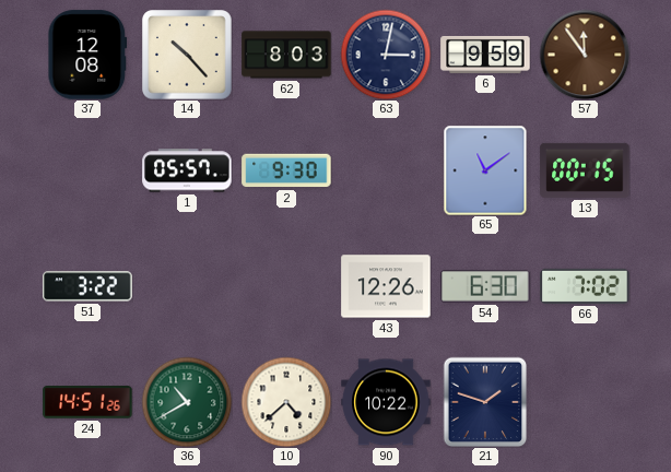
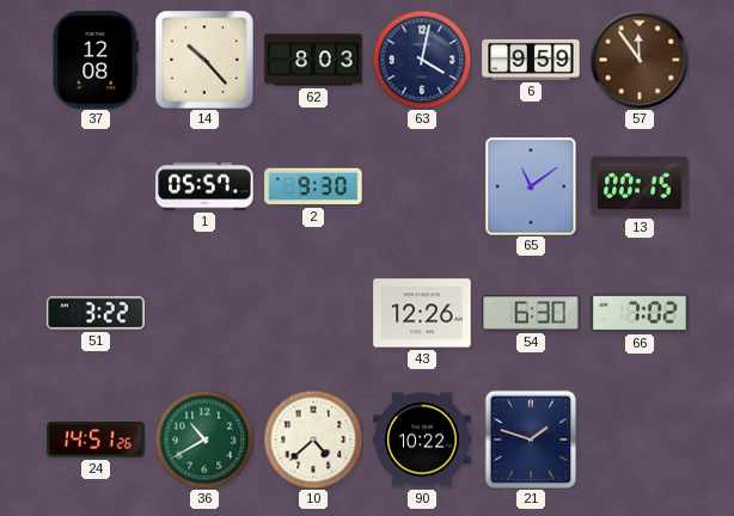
63: 3:02 -> 4:02
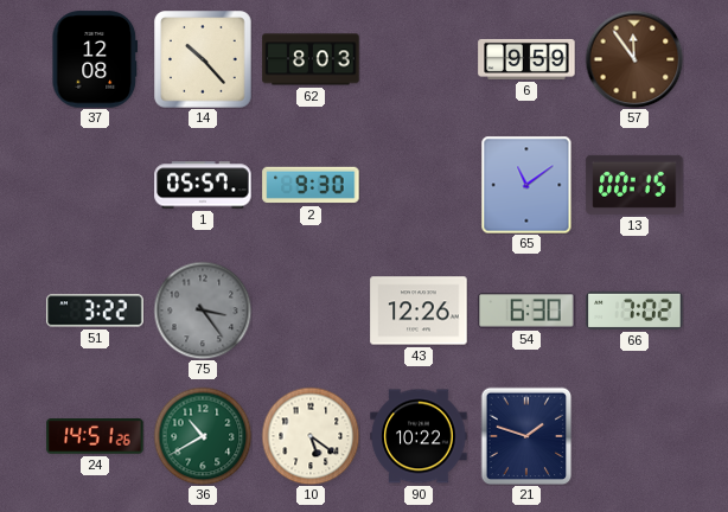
63: 4:02 -> none
75: none -> 3:24
10: 4:38 -> 5:21
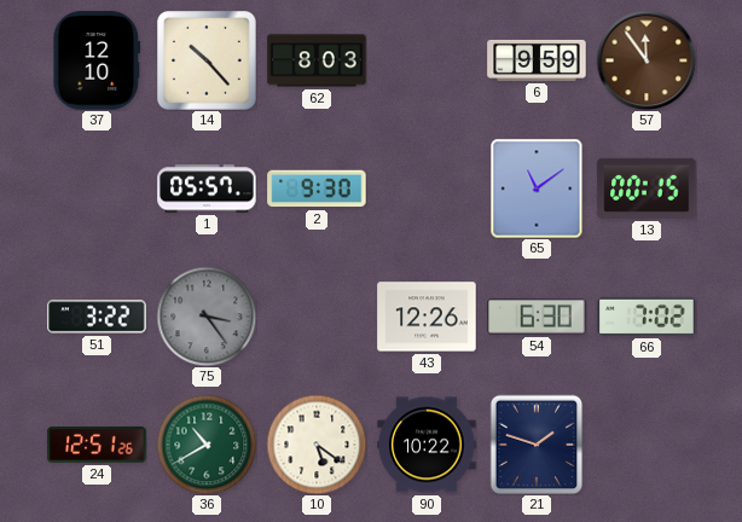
37: 12:08 -> 12:10
24: 14:51 -> 12:51
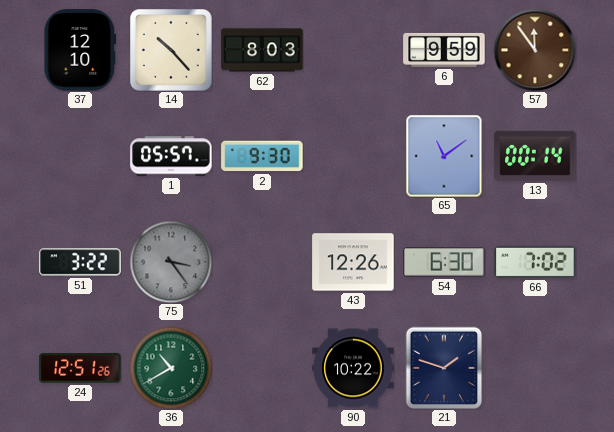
13: 00:15 -> 00:14
10: 5:21 -> none
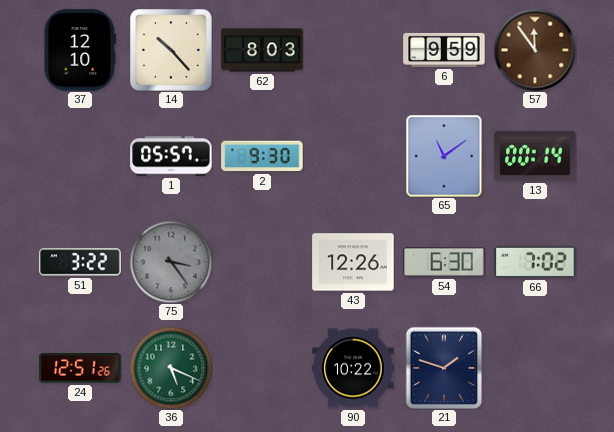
36: 10:40 -> 5:19
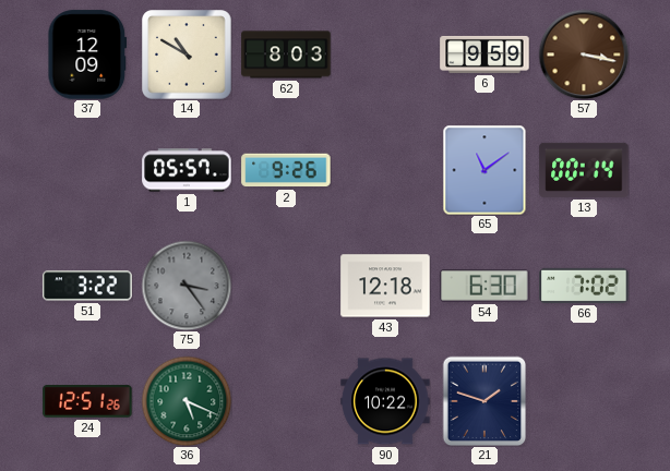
37: 12:10 -> 12:09
14: 10:23 -> 10:50
57: 11:54 -> 3:17
2: 9:30 -> 9:26
43: 12:26 -> 12:18
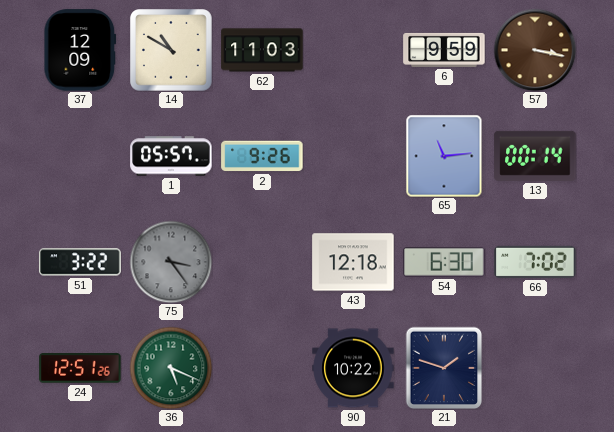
62: 8:03 -> 11:03
65: 11:09 -> 11:14
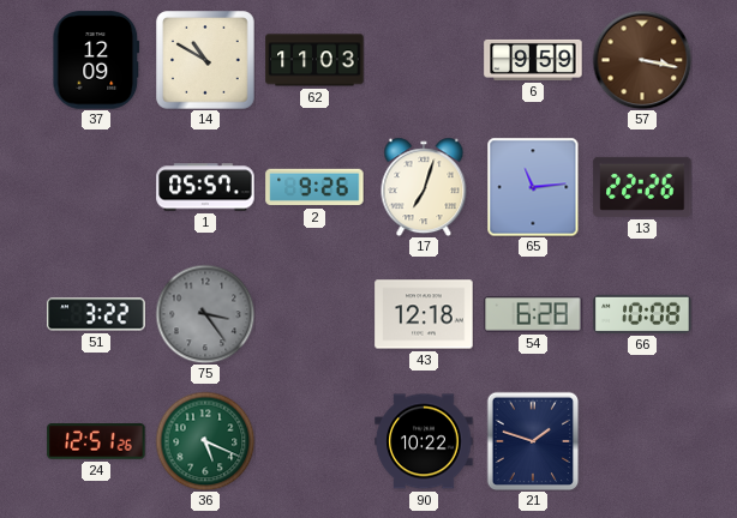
17: none -> 7:03
13: 00:14 -> 22:26
54: 6:30 -> 6:28
66: 7:02 -> 10:08
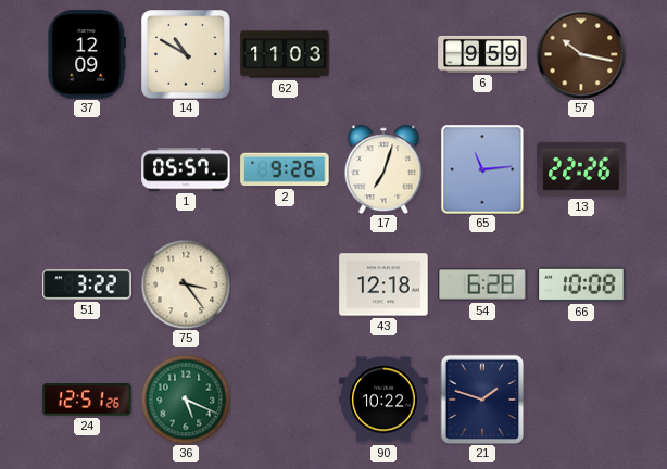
57: 3:17 -> 10:17
75 dial: grey -> cream
